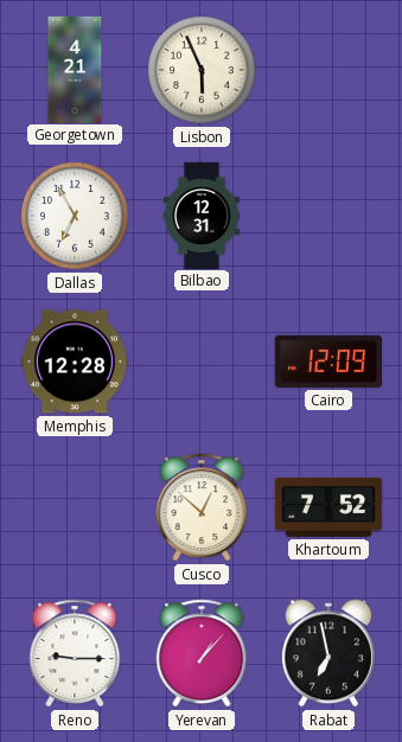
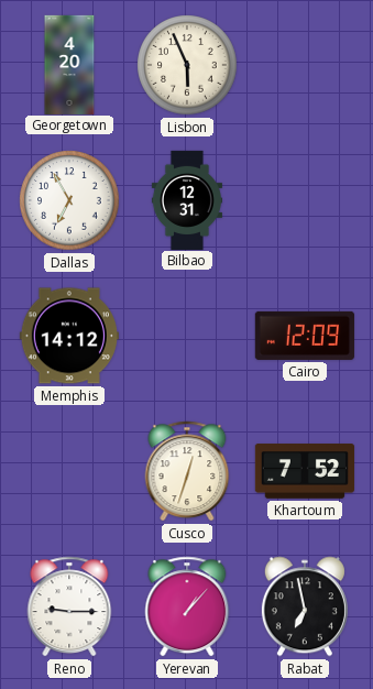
Georgetown: 4:21 -> 4:20
Memphis: 12:28 -> 14:12
Cusco: 12:52 -> 12:33
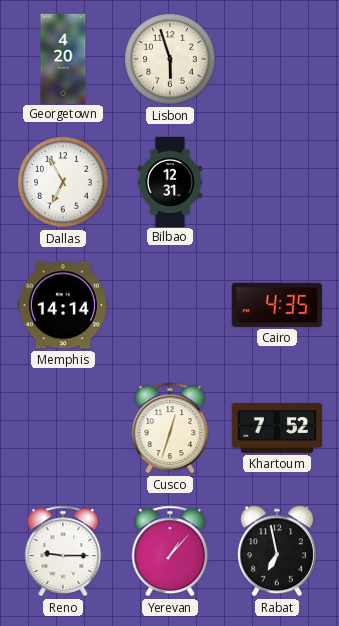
Lisbon: 5:56 -> 5:57
Memphis: 14:12 -> 14:14
Cairo: 12:09 -> 4:35
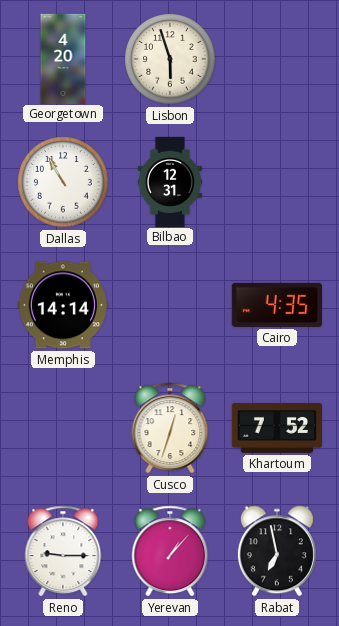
Dallas: 6:55 -> 10:55
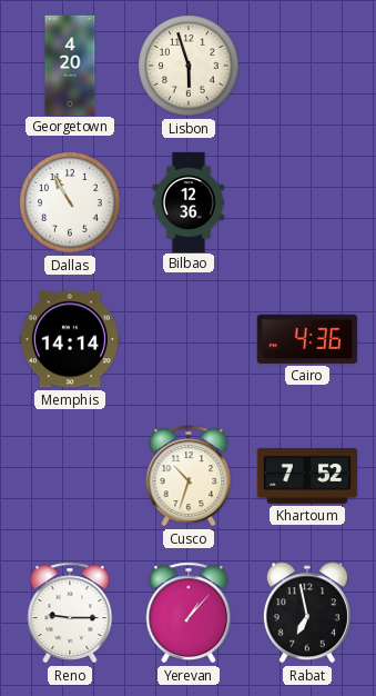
Bilbao: 12:31 -> 12:36
Cairo: 4:35 -> 4:36
Cusco: 12:33 -> 10:33
